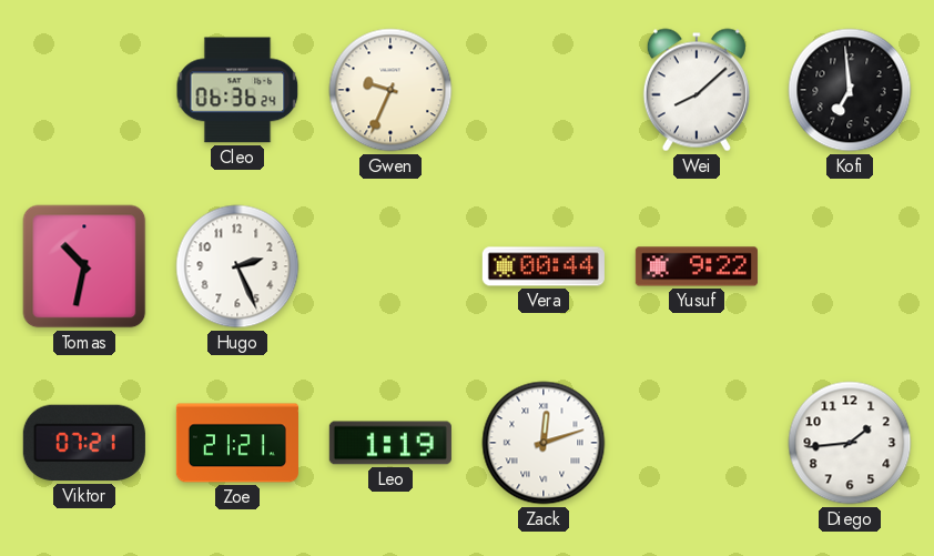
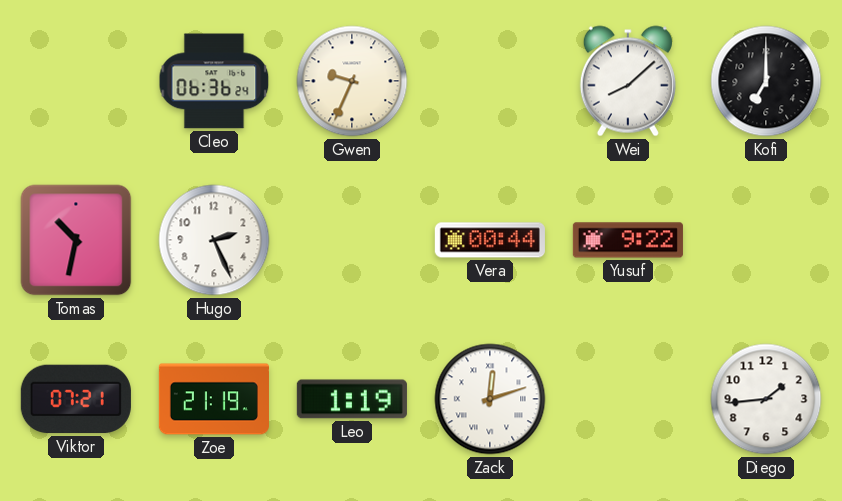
Kofi: 6:59 -> 7:00
Zoe: 21:21 -> 21:19
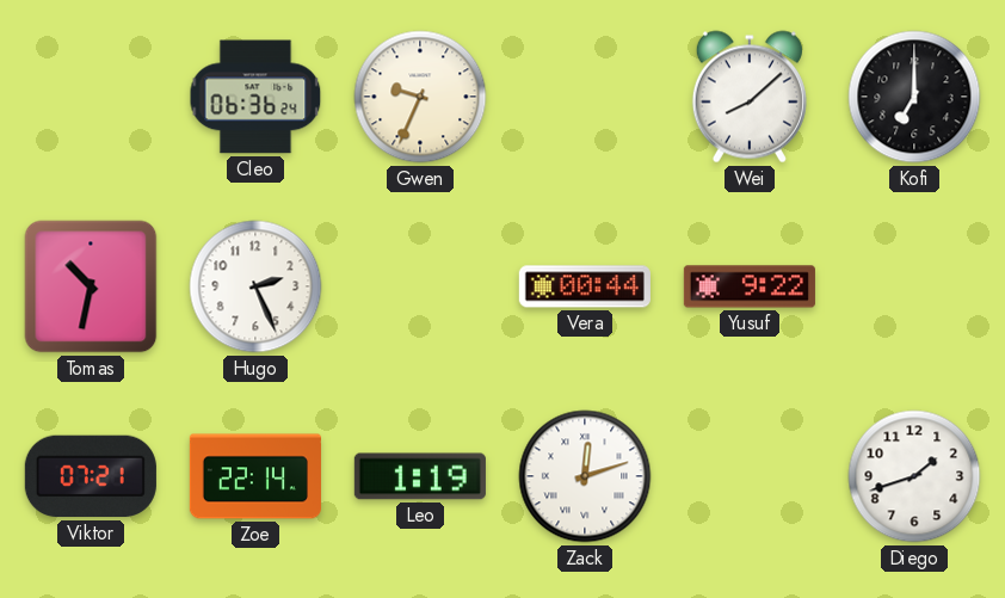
Zoe: 21:19 -> 22:14
Diego: 1:44 -> 1:42
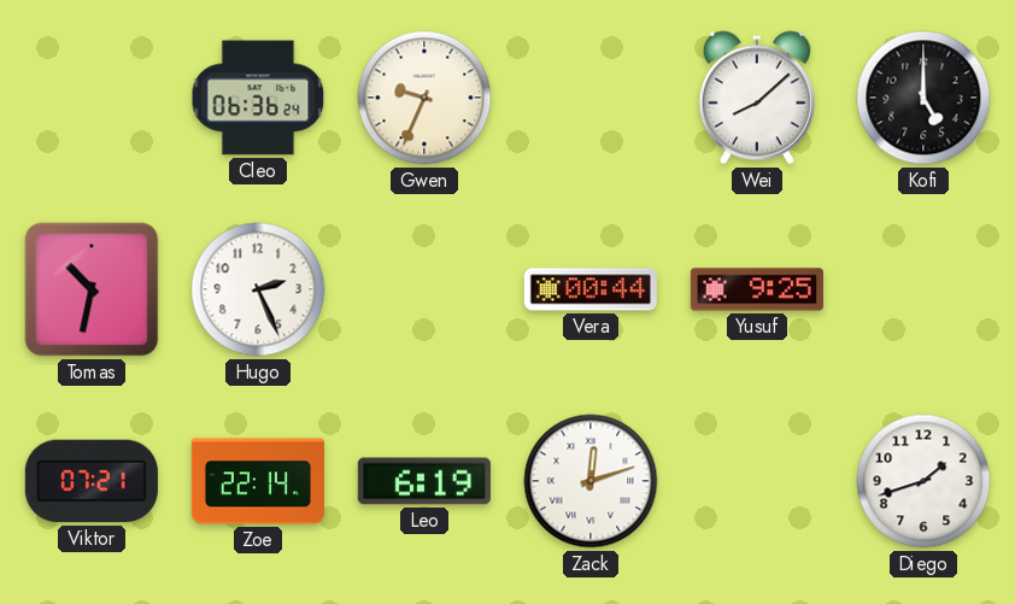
Kofi: 7:00 -> 5:00
Yusuf: 9:22 -> 9:25
Leo: 1:19 -> 6:19
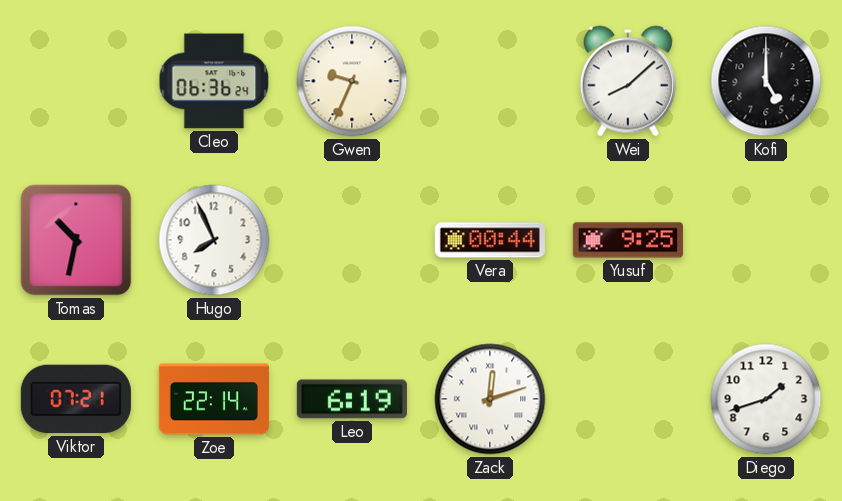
Hugo: 2:26 -> 7:56
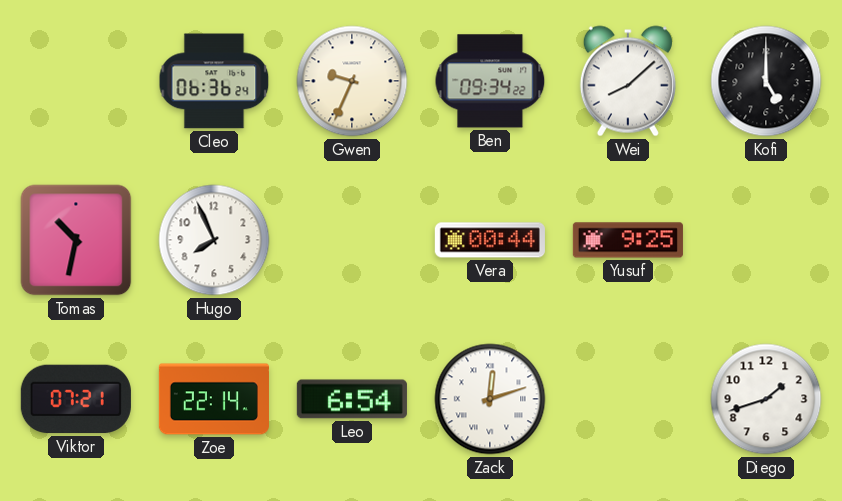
Ben: none -> 09:34
Leo: 6:19 -> 6:54
